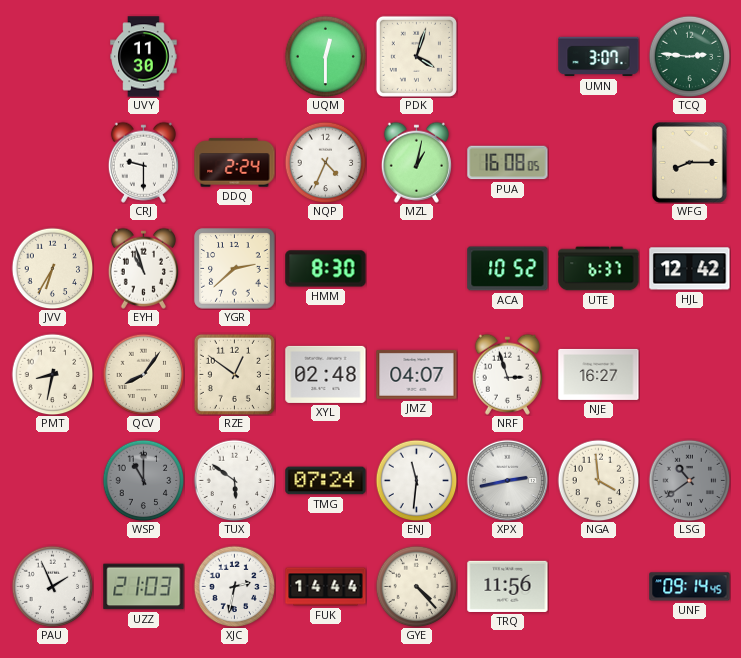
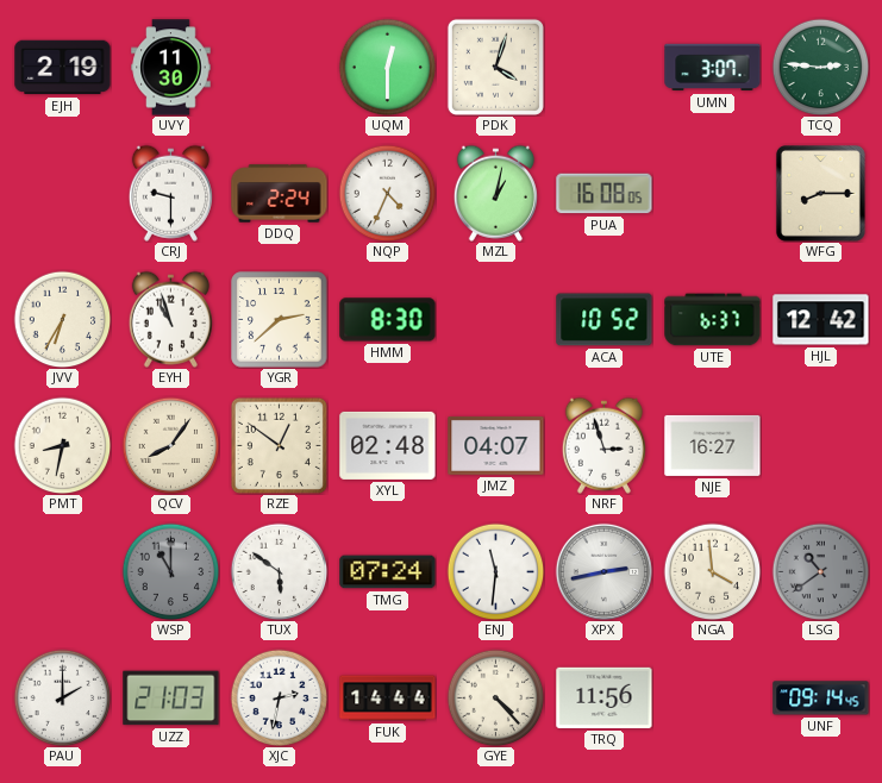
EJH: none -> 2:19
PAU: 1:56 -> 2:00
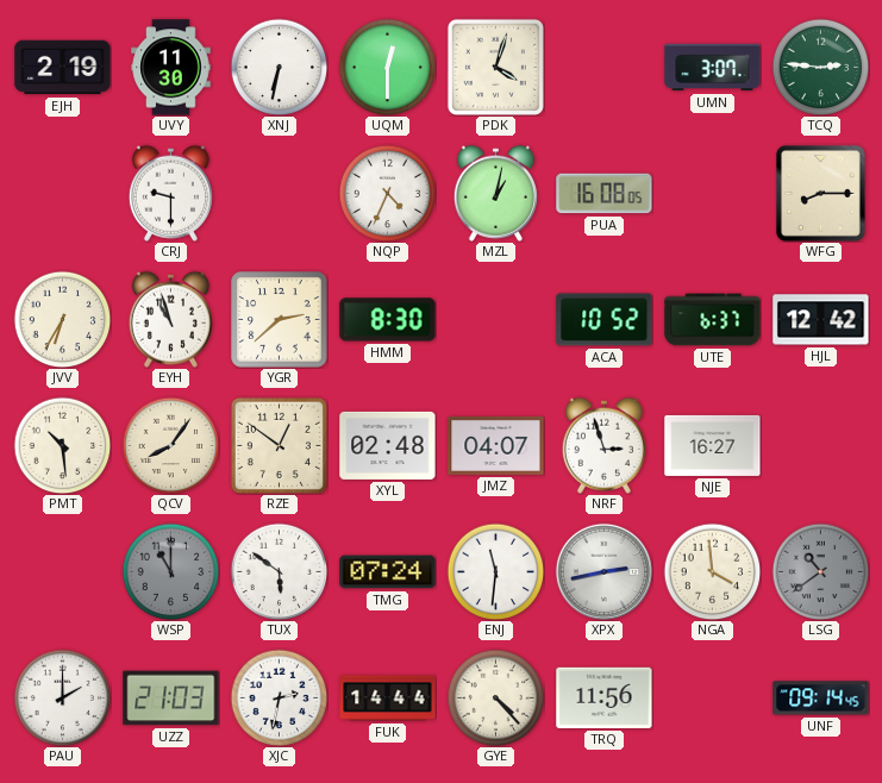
XNJ: none -> 6:32
DDQ: 2:24 -> none
PMT: 8:32 -> 10:29
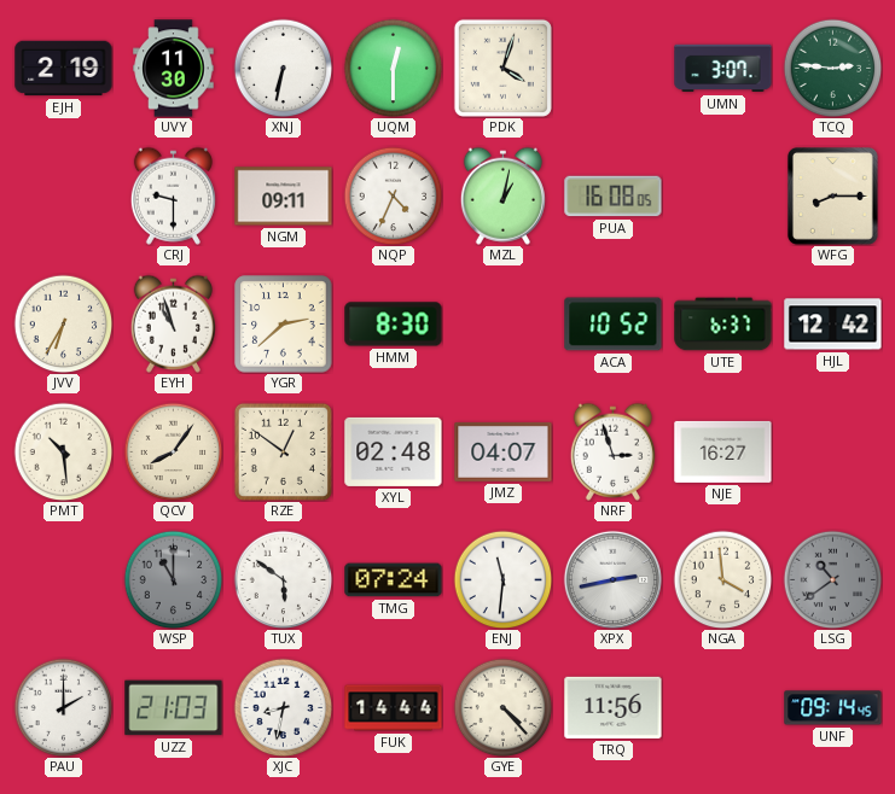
NGM: none -> 09:11
XJC: 2:32 -> 8:32
